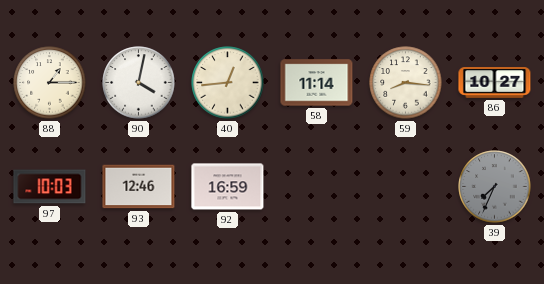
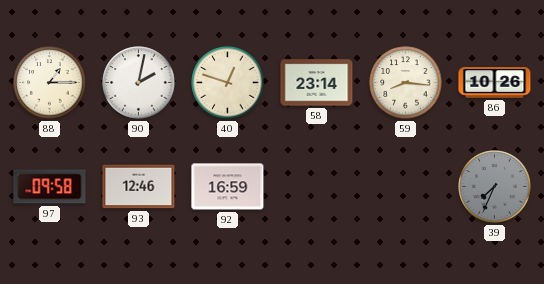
90: 4:02 -> 2:02
40: 12:44 -> 12:48
58: 11:14 -> 23:14
86: 10:27 -> 10:26
97: 10:03 -> 09:58
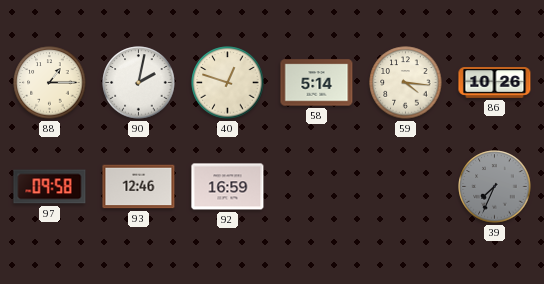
58: 23:14 -> 5:14
59: 8:16 -> 4:16
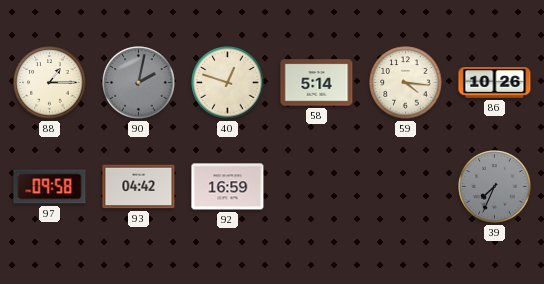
90 dial: white -> grey
93: 12:46 -> 04:42
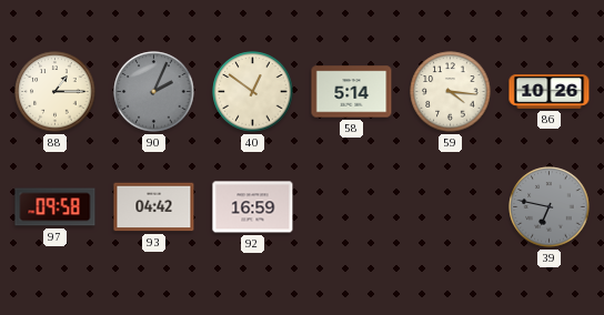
90: 2:02 -> 2:04
40: 12:48 -> 12:51
39: 7:34 -> 6:47
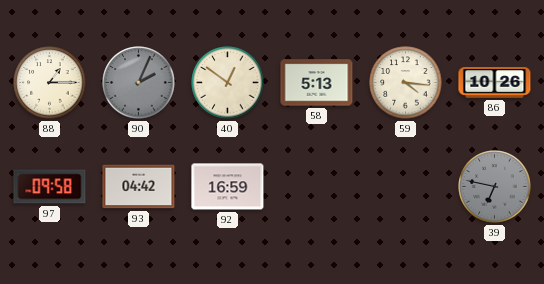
58: 5:14 -> 5:13
